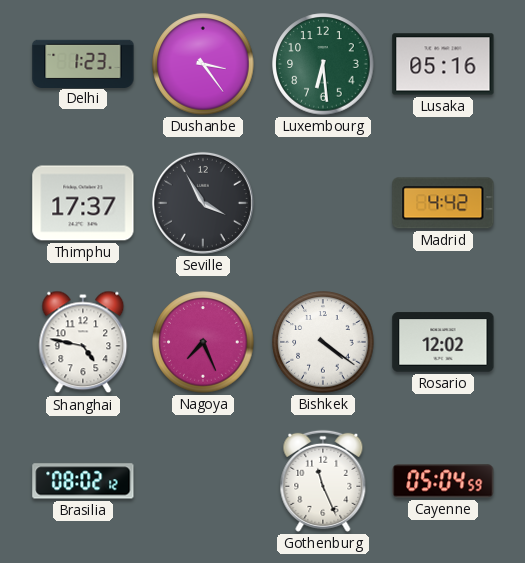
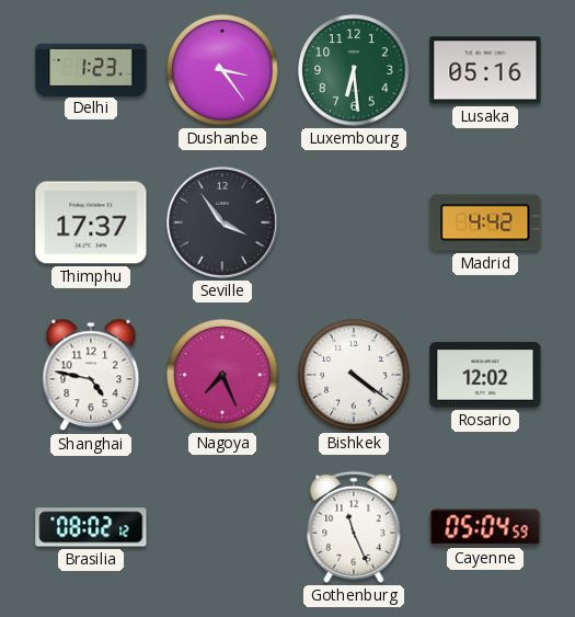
Seville: 3:55 -> 3:54
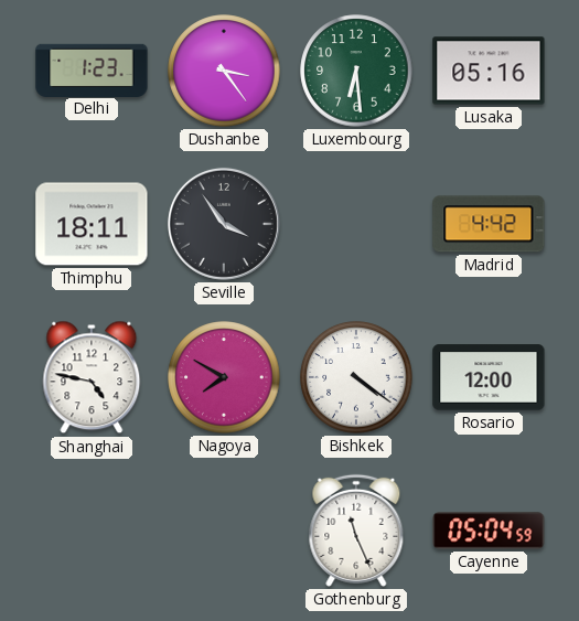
Thimphu: 17:37 -> 18:11
Nagoya: 7:26 -> 7:50
Rosario: 12:02 -> 12:00
Brasilia: 08:02 -> none
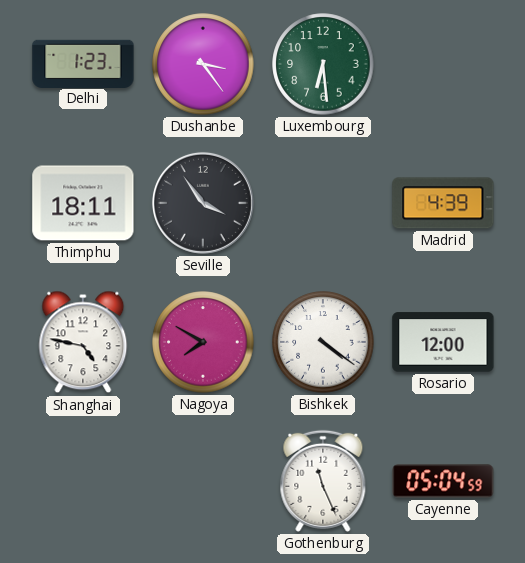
Lusaka: 05:16 -> none
Madrid: 4:42 -> 4:39
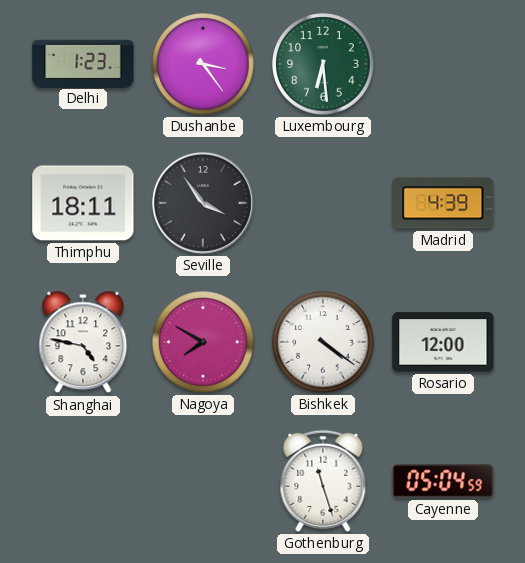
Gothenburg: 11:26 -> 11:27
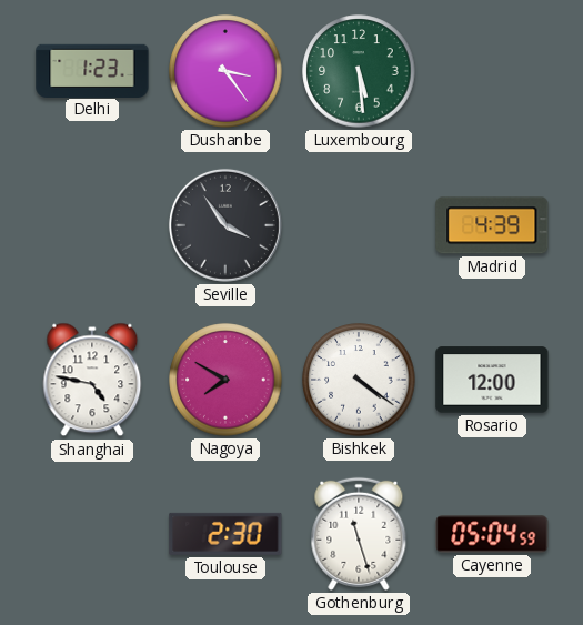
Luxembourg: 6:29 -> 5:29
Thimphu: 18:11 -> none
Toulouse: none -> 2:30
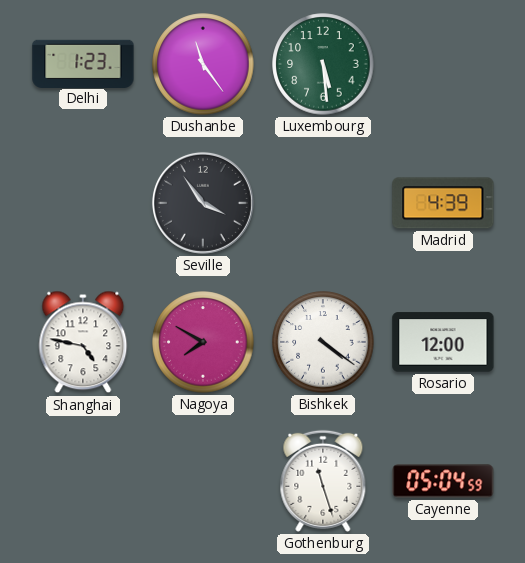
Dushanbe: 3:24 -> 11:24
Toulouse: 2:30 -> none
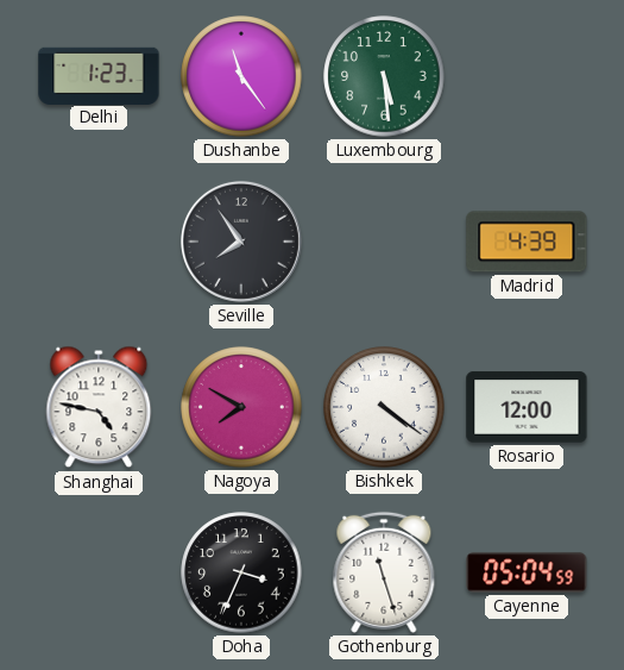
Seville: 3:54 -> 7:54
Doha: none -> 3:34
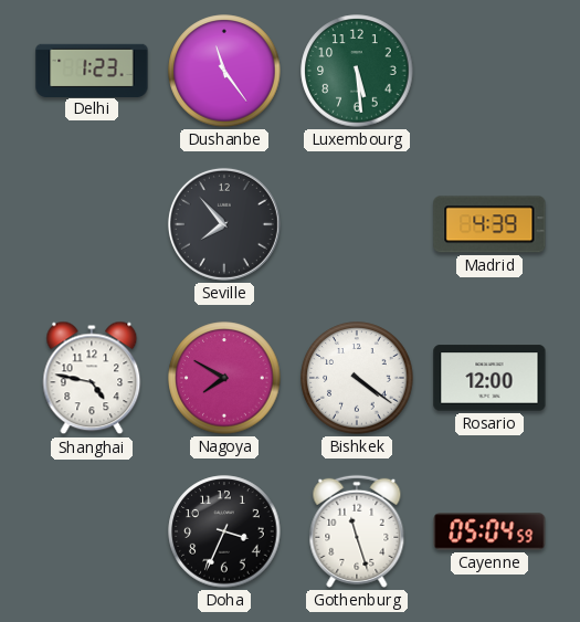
Seville: 7:54 -> 7:53
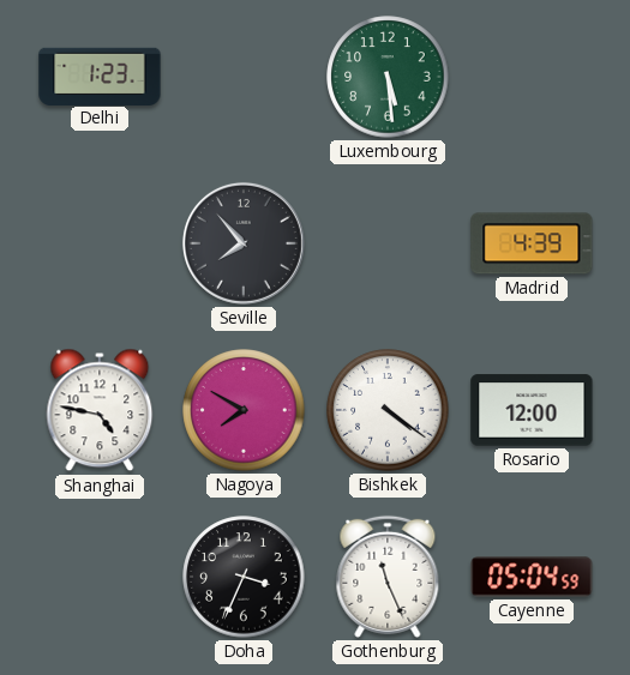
Dushanbe: 11:24 -> none
Gothenburg: 11:27 -> 11:26
